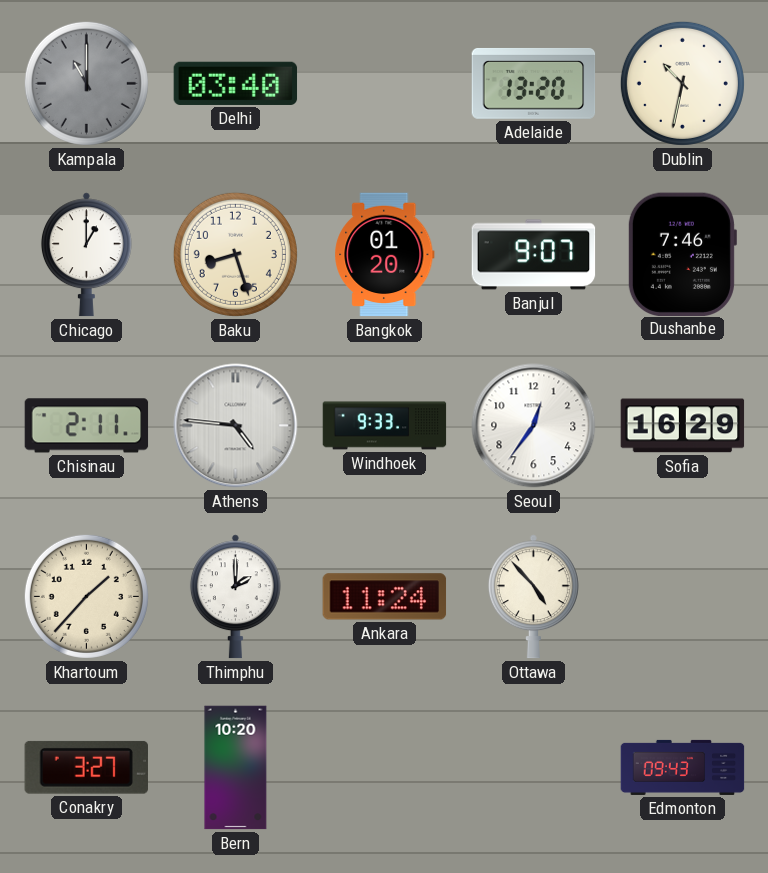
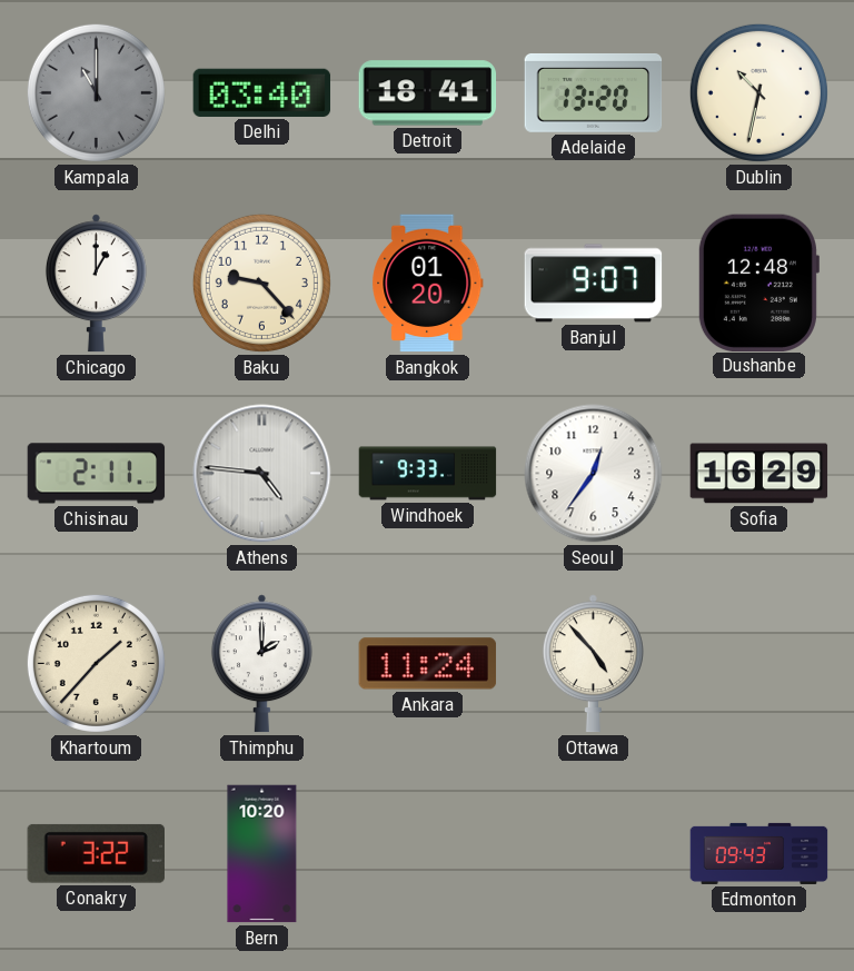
Detroit: none -> 18:41
Baku: 8:27 -> 9:23
Dushanbe: 7:46 -> 12:48
Conakry: 3:27 -> 3:22
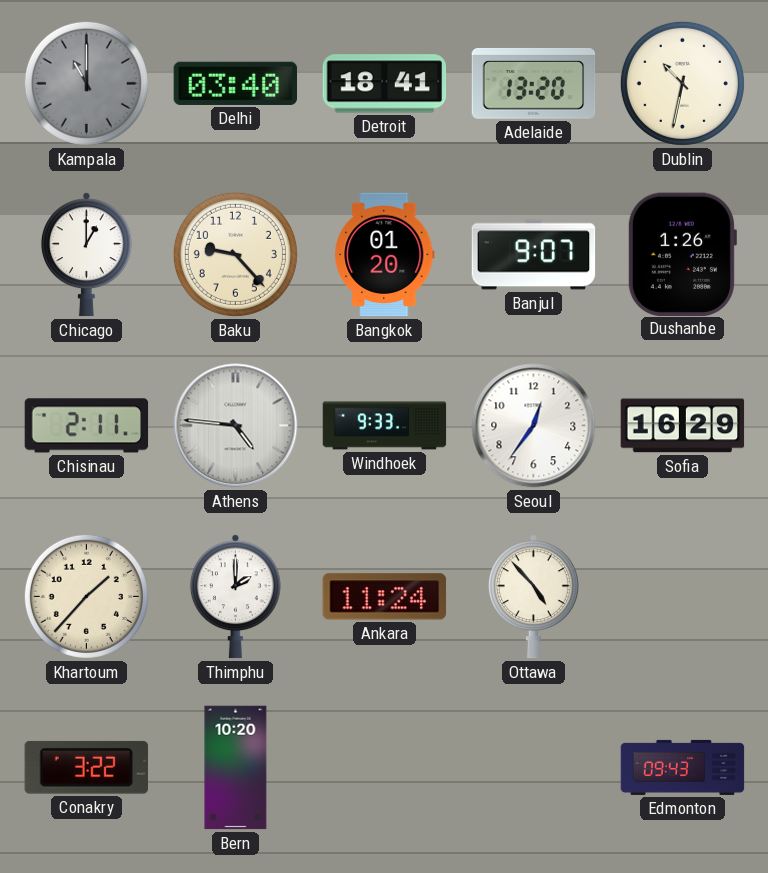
Dushanbe: 12:48 -> 1:26
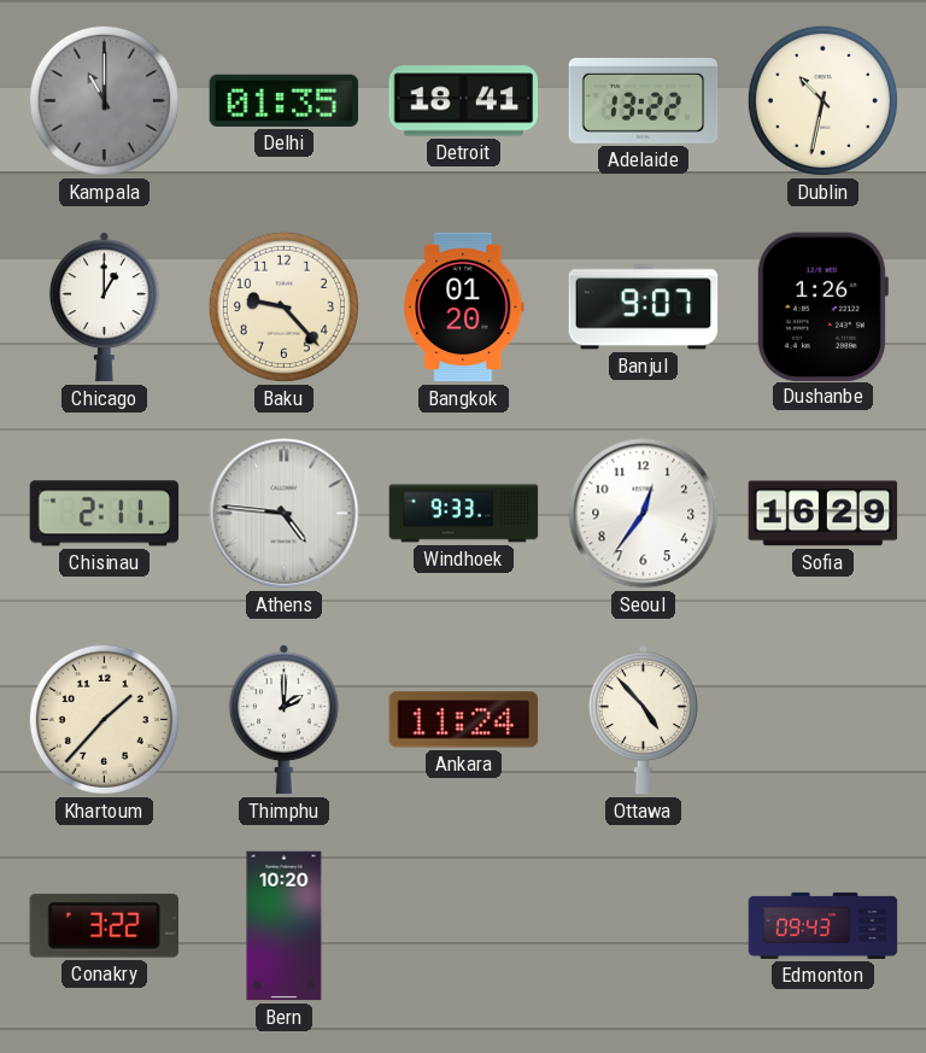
Delhi: 03:40 -> 01:35
Adelaide: 13:20 -> 13:22
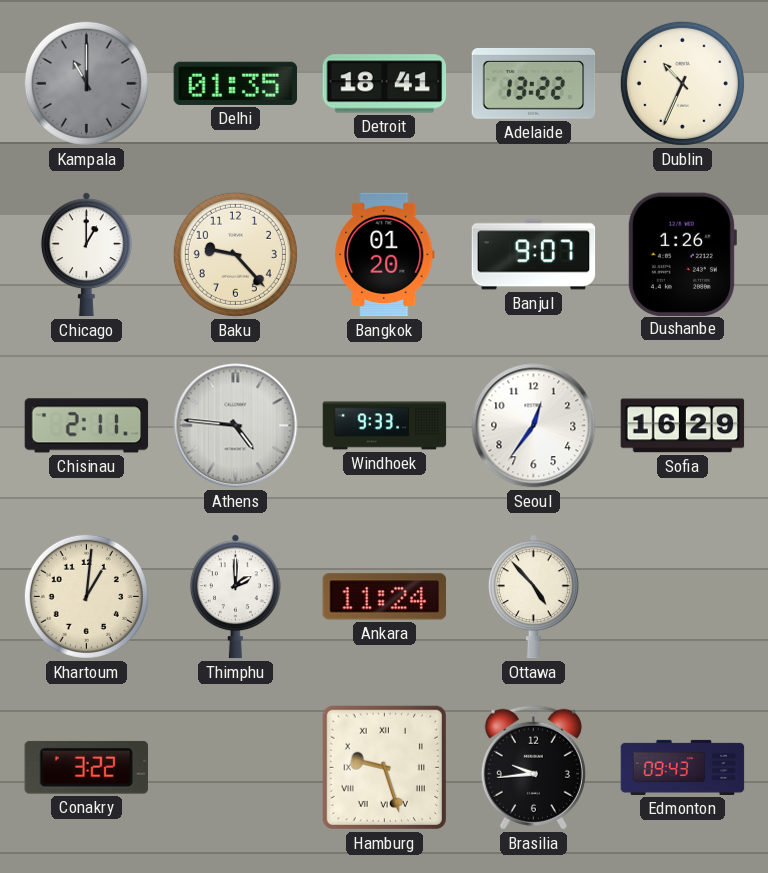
Dublin: 10:32 -> 10:34
Khartoum: 1:37 -> 1:01
Bern: 10:20 -> none
Hamburg: none -> 9:27
Brasilia: none -> 9:44
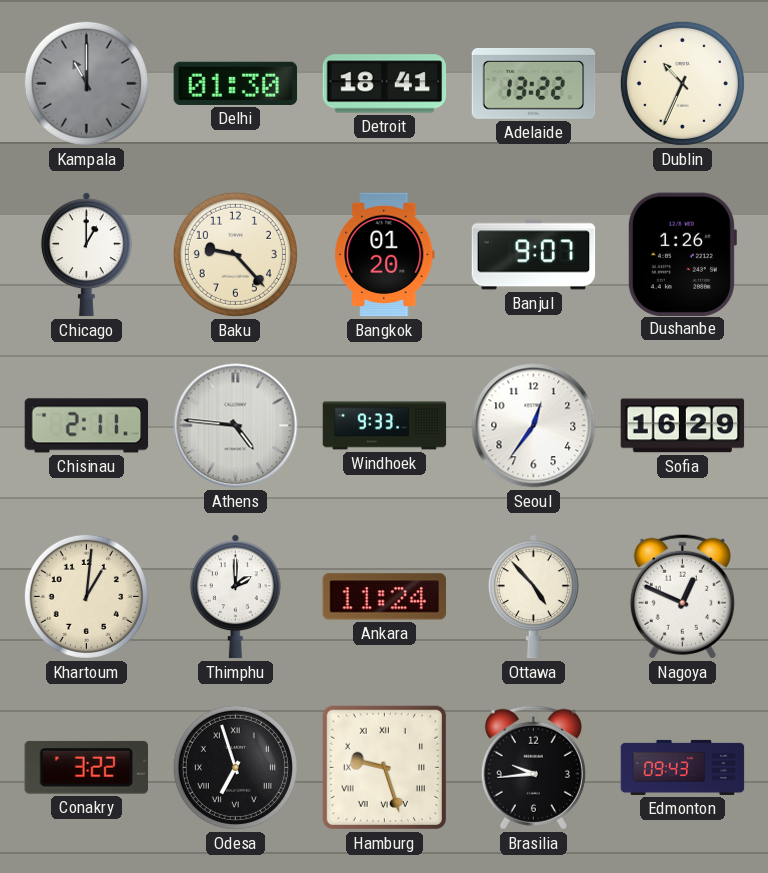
Delhi: 01:35 -> 01:30
Nagoya: none -> 12:49
Odesa: none -> 6:57
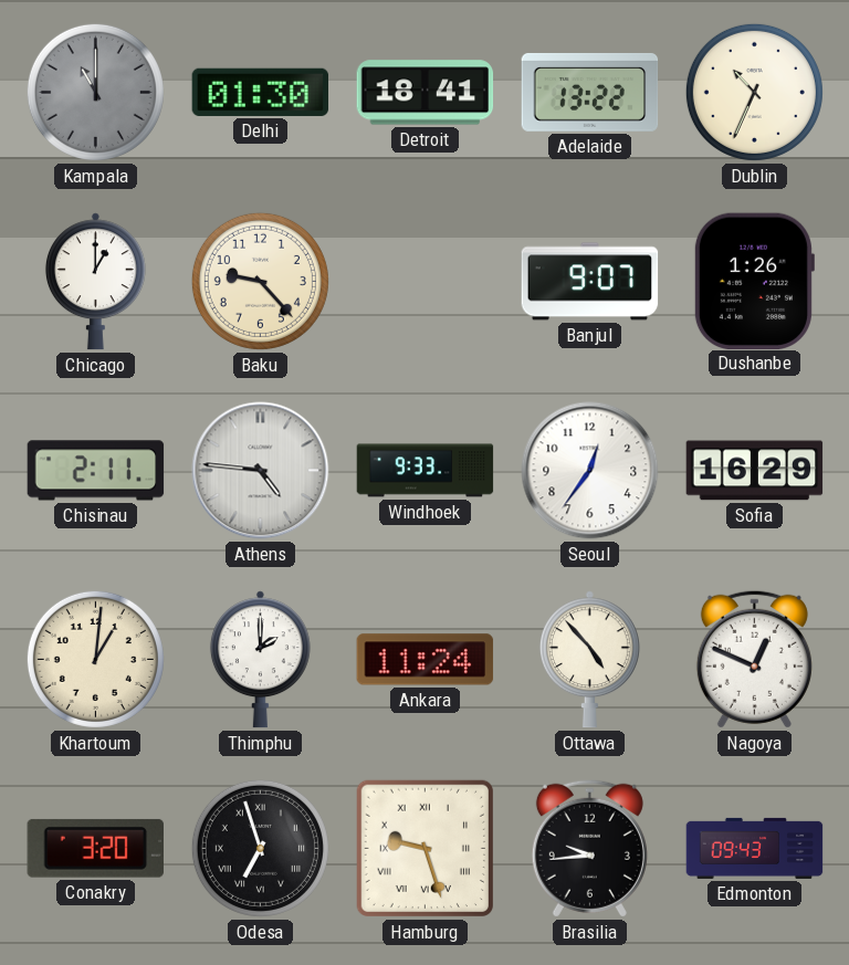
Bangkok: 01:20 -> none
Conakry: 3:22 -> 3:20
